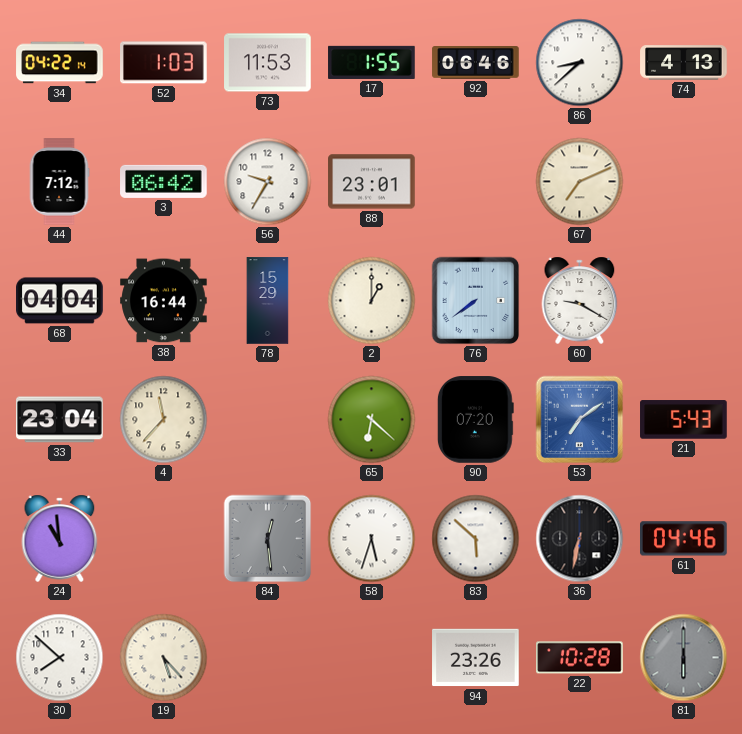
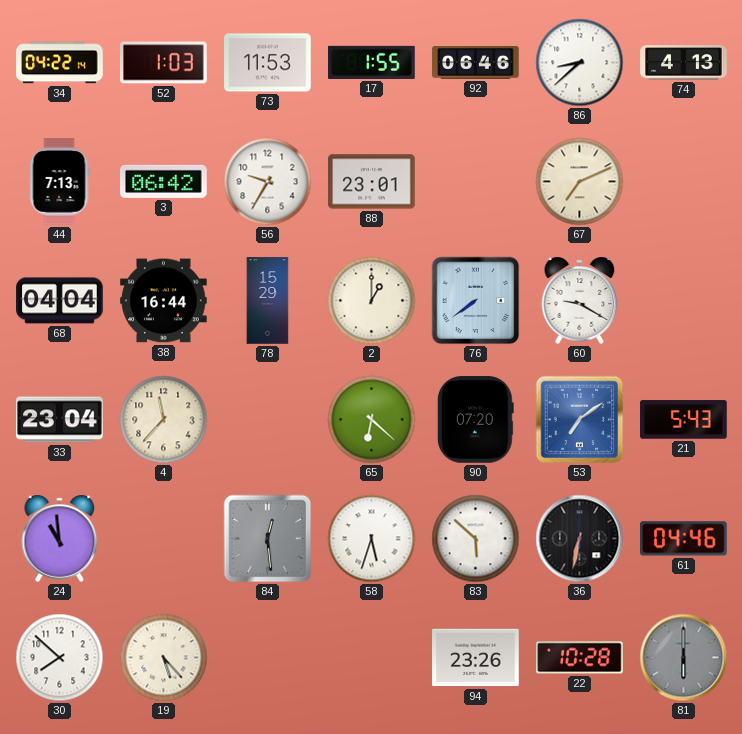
44: 7:12 -> 7:13
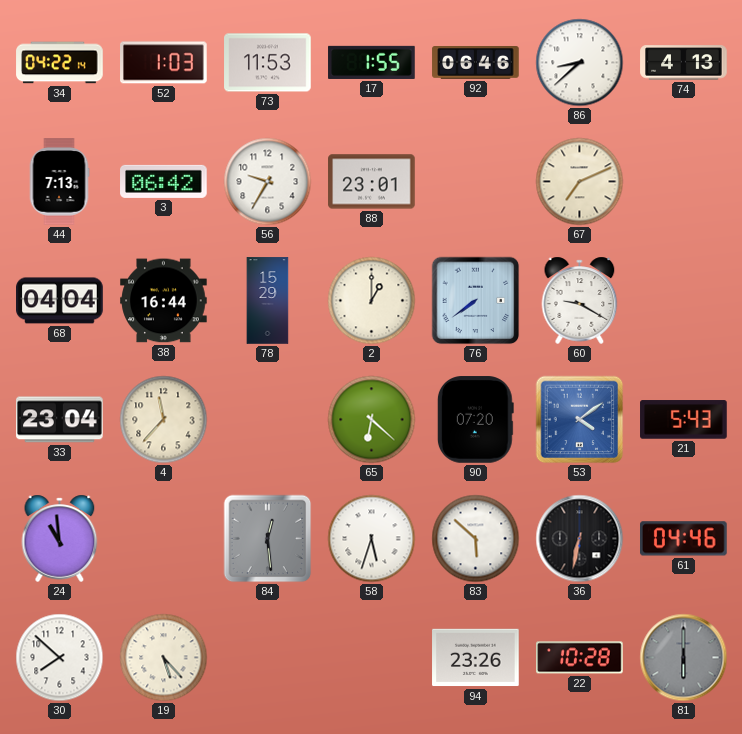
53: 7:09 -> 4:09
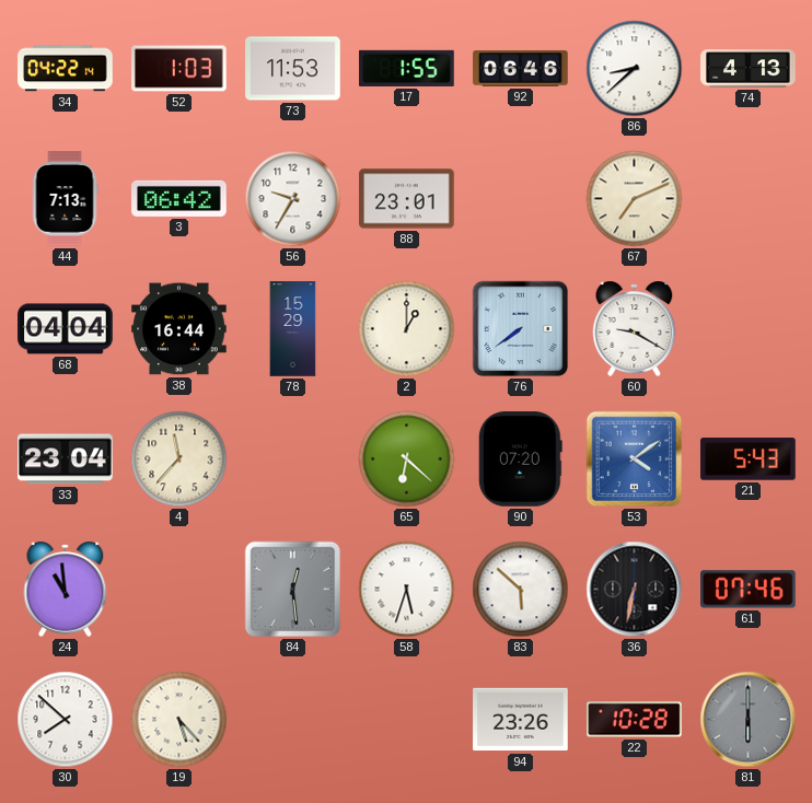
61: 04:46 -> 07:46
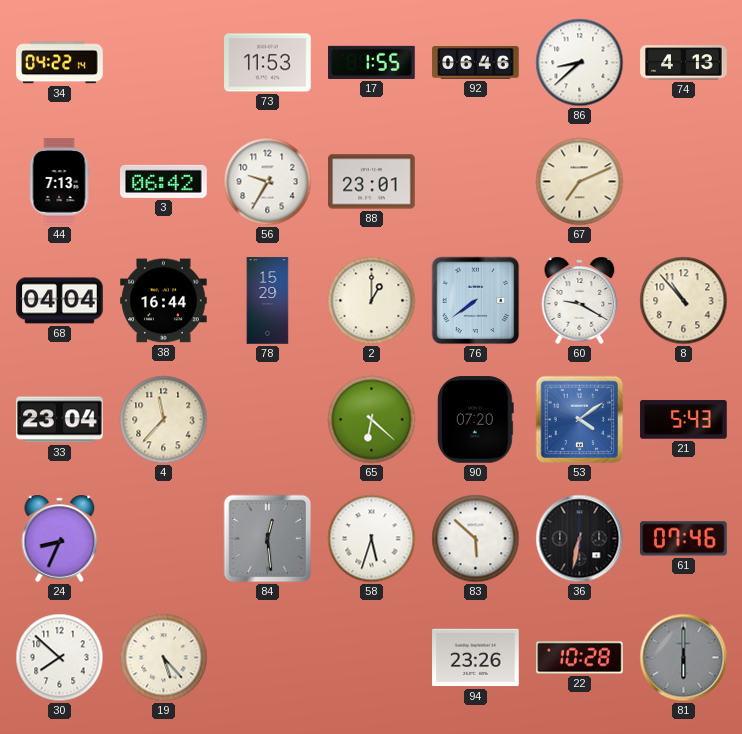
52: 1:03 -> none
8: none -> 10:53
24: 10:59 -> 8:34
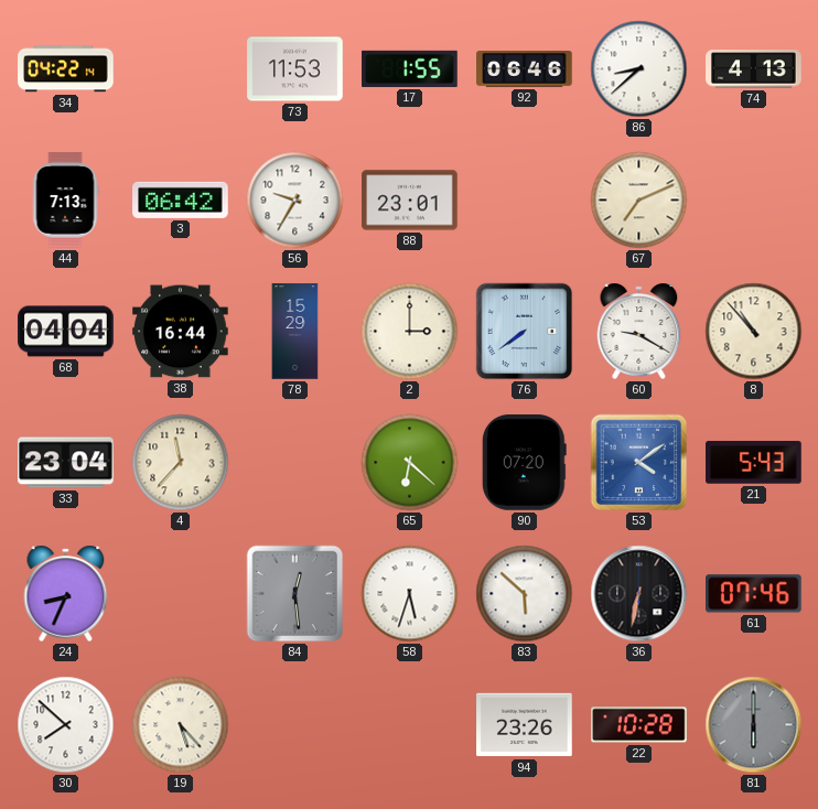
2: 1:00 -> 3:00
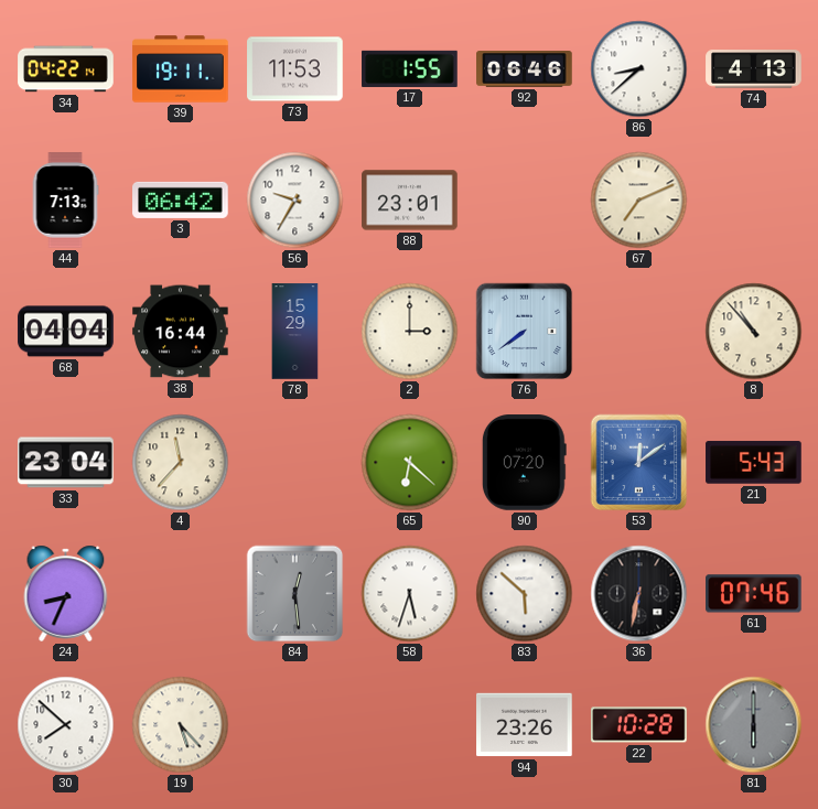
39: none -> 19:11
60: 9:20 -> none
53: 4:09 -> 12:09
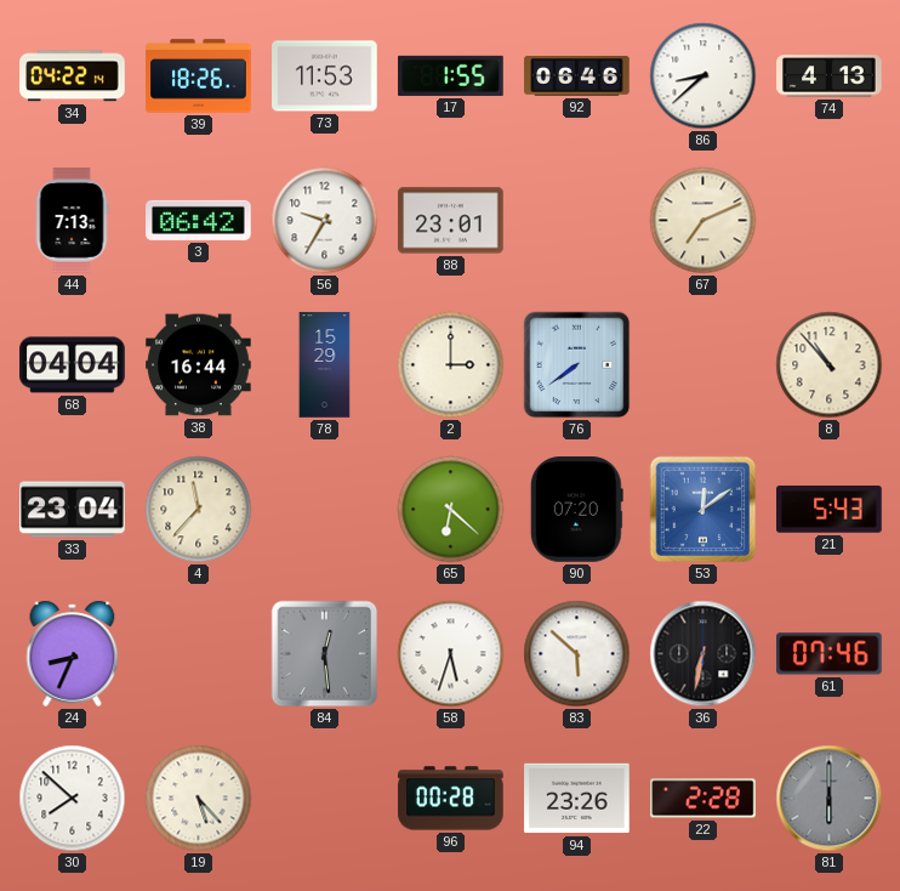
39: 19:11 -> 18:26
96: none -> 00:28
22: 10:28 -> 2:28
